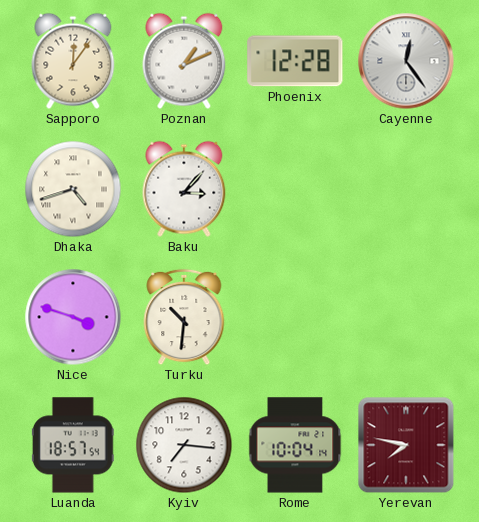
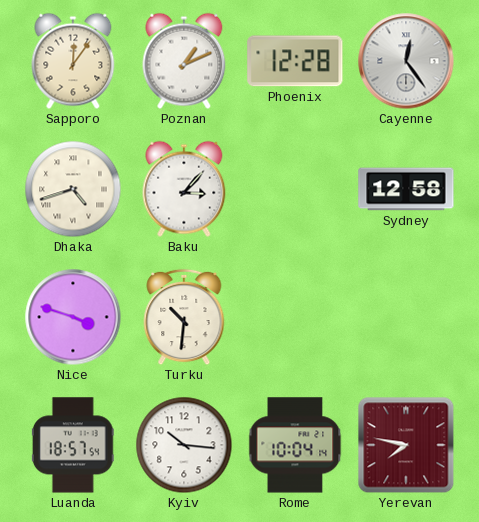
Sydney: none -> 12:58
Kyiv: 7:16 -> 10:16
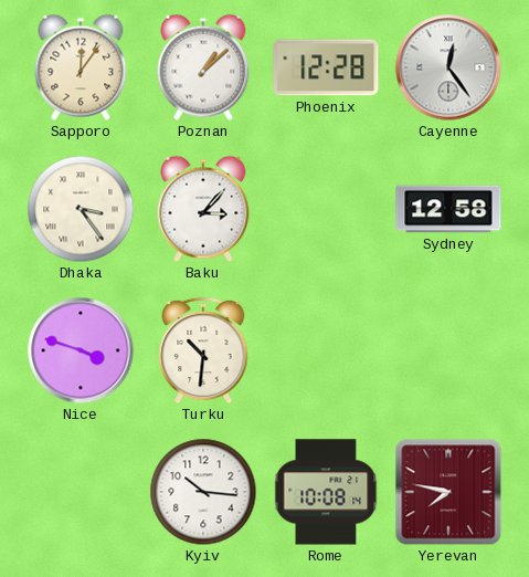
Poznan: 1:11 -> 1:08
Dhaka: 4:42 -> 3:24
Luanda: 18:57 -> none
Rome: 10:04 -> 10:08
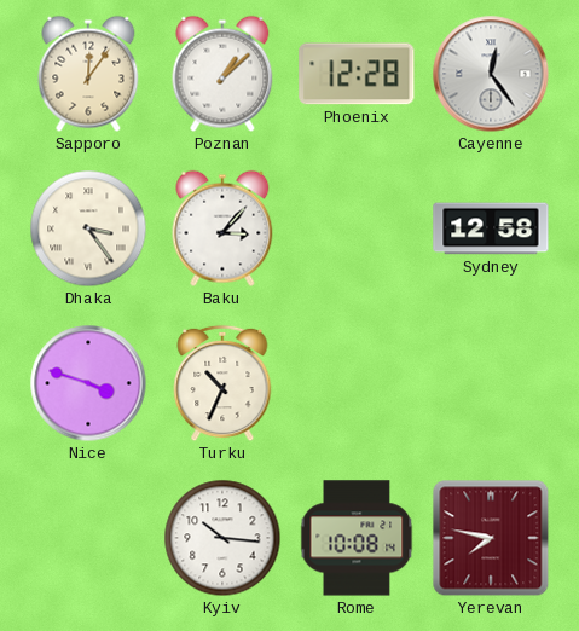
Turku: 10:31 -> 10:34
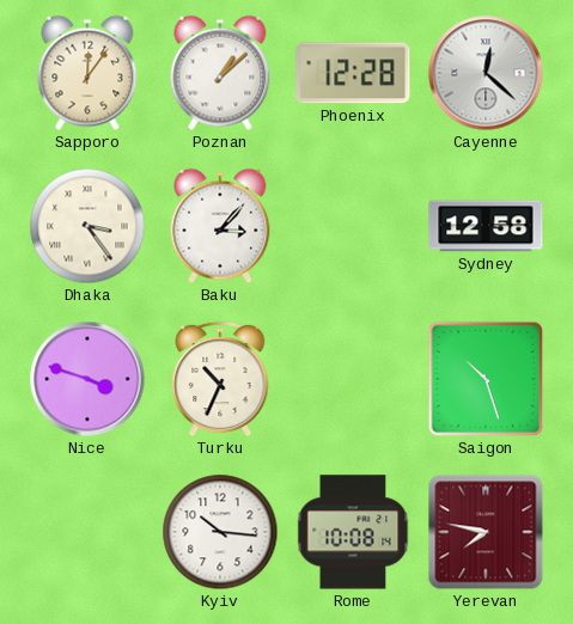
Cayenne: 12:24 -> 12:22
Saigon: none -> 10:27
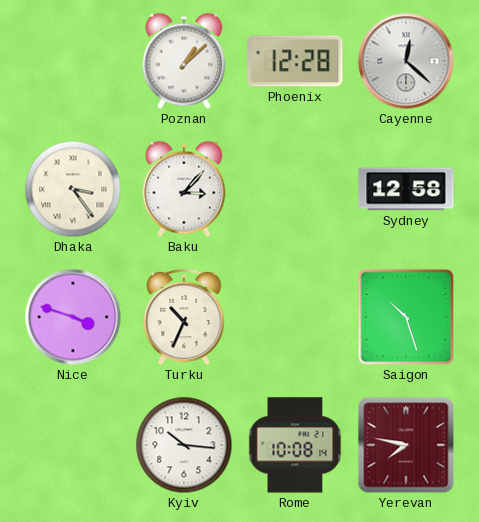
Sapporo: 12:06 -> none
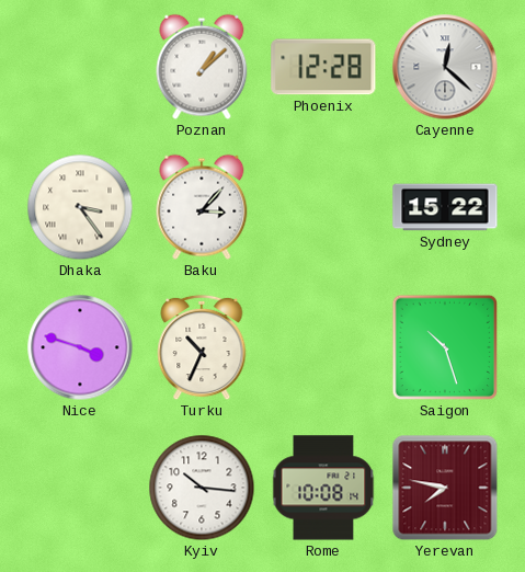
Sydney: 12:58 -> 15:22
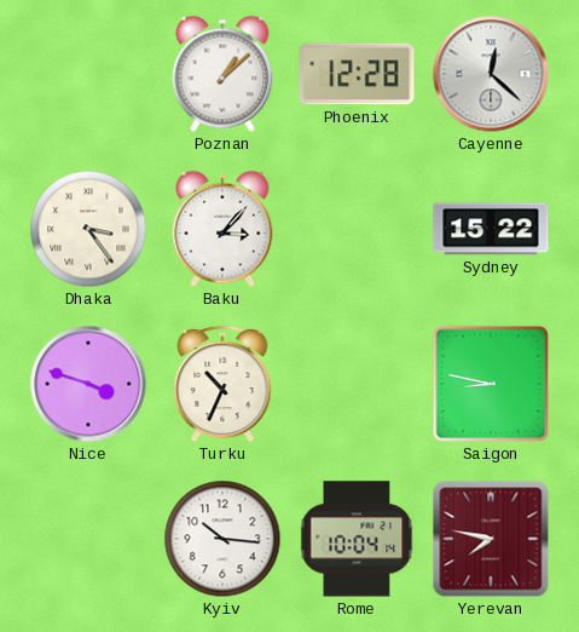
Saigon: 10:27 -> 8:47
Rome: 10:08 -> 10:04
